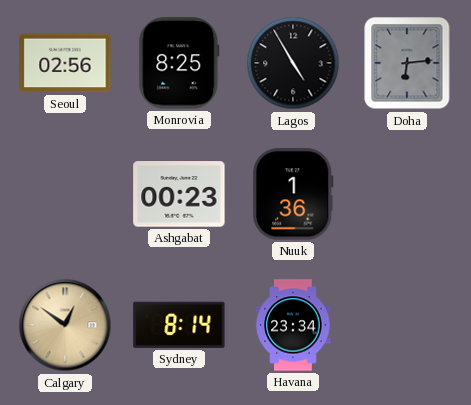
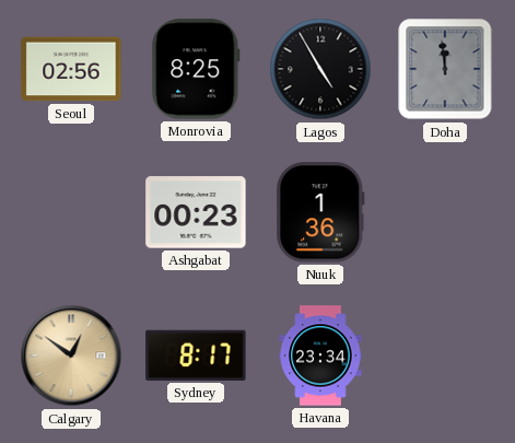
Doha: 6:14 -> 11:59
Sydney: 8:14 -> 8:17
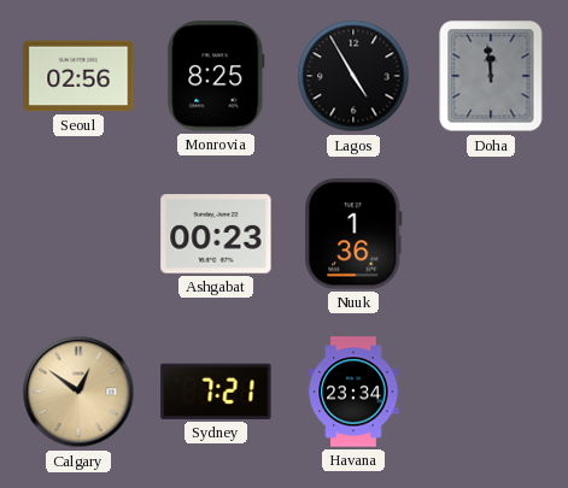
Sydney: 8:17 -> 7:21
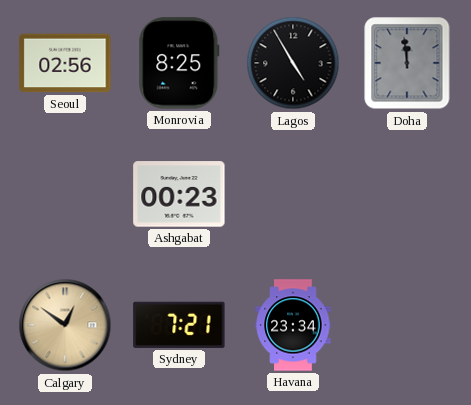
Nuuk: 1:36 -> none
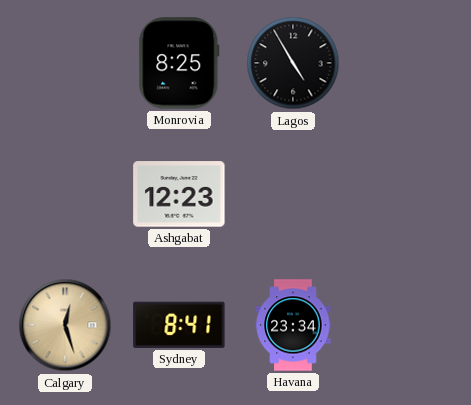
Seoul: 02:56 -> none
Doha: 11:59 -> none
Ashgabat: 00:23 -> 12:23
Calgary: 12:51 -> 12:27
Sydney: 7:21 -> 8:41
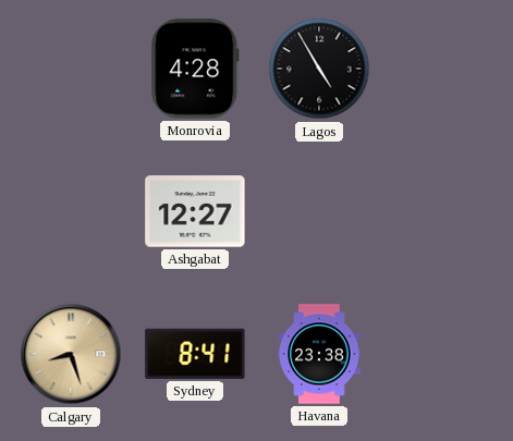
Monrovia: 8:25 -> 4:28
Ashgabat: 12:23 -> 12:27
Calgary: 12:27 -> 8:27
Havana: 23:34 -> 23:38
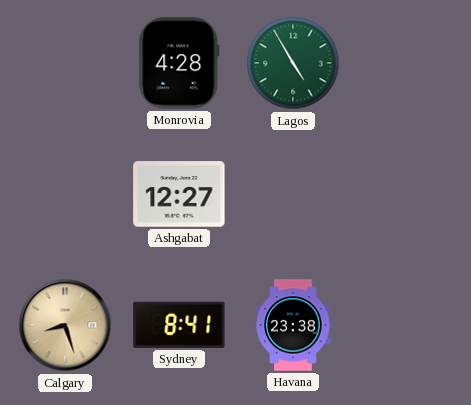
Lagos dial: black -> green
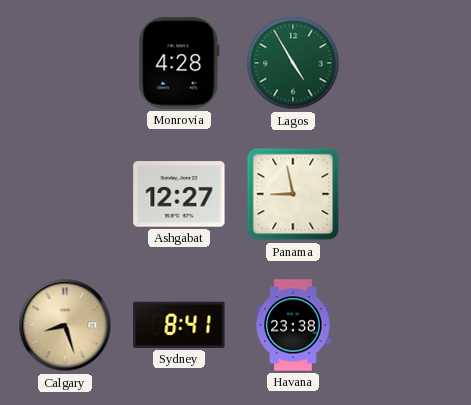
Panama: none -> 8:58
